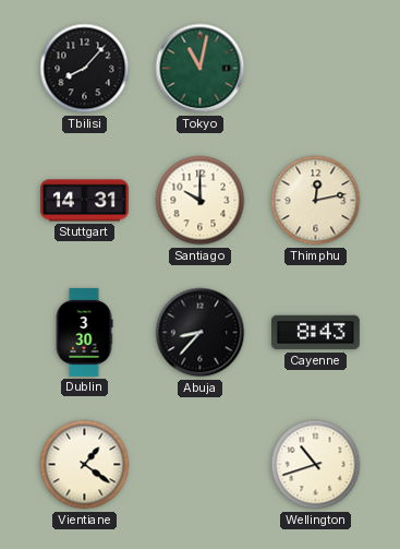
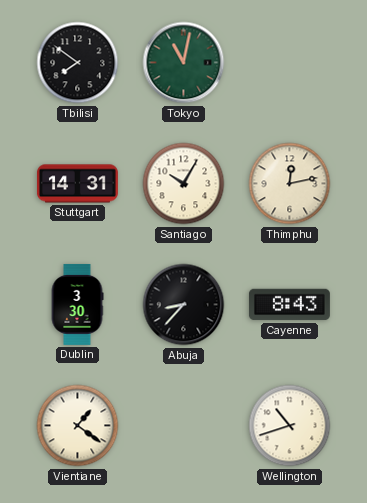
Tbilisi: 8:07 -> 7:51
Santiago: 10:00 -> 10:05
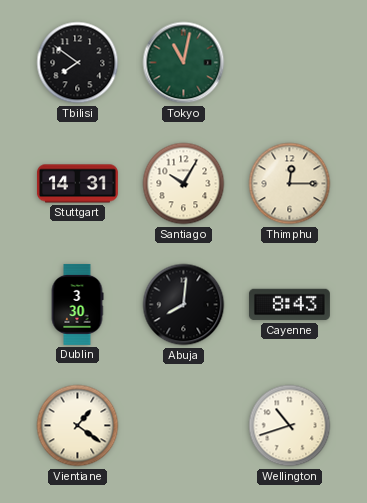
Thimphu: 12:13 -> 12:15
Abuja: 8:37 -> 8:01
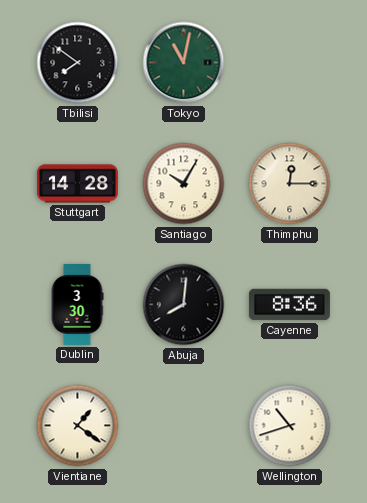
Stuttgart: 14:31 -> 14:28
Cayenne: 8:43 -> 8:36
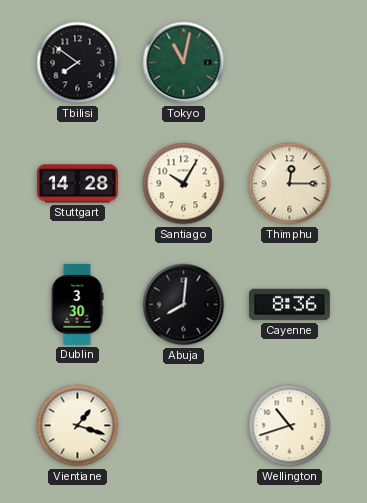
Vientiane: 1:21 -> 1:18
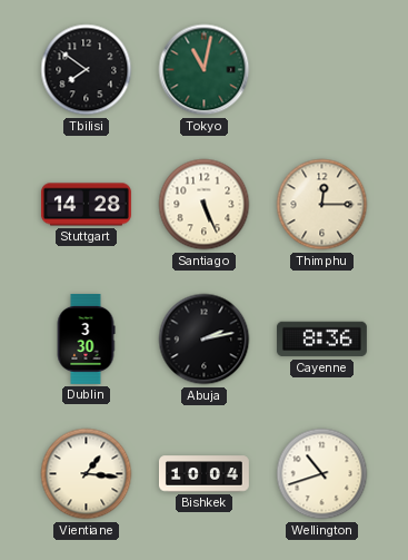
Santiago: 10:05 -> 5:26
Abuja: 8:01 -> 2:13
Vientiane: 1:18 -> 1:16
Bishkek: none -> 10:04
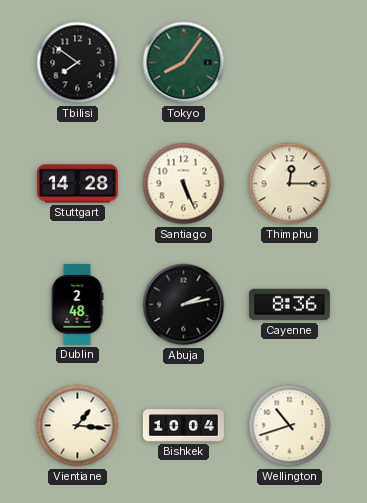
Tokyo: 11:02 -> 8:06
Dublin: 3:30 -> 2:48
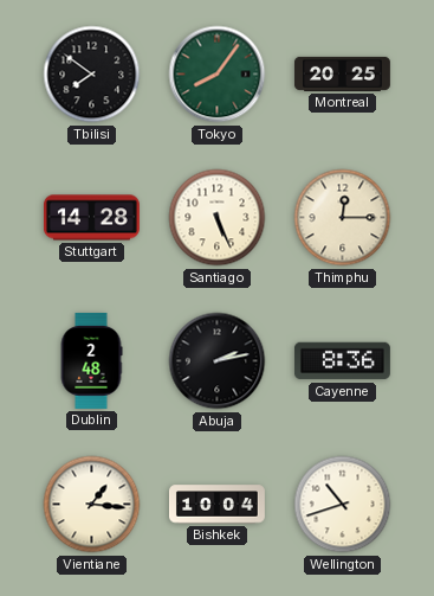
Montreal: none -> 20:25
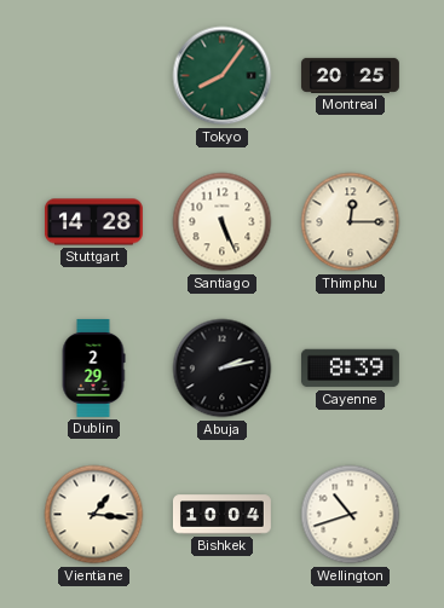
Tbilisi: 7:51 -> none
Dublin: 2:48 -> 2:29
Cayenne: 8:36 -> 8:39
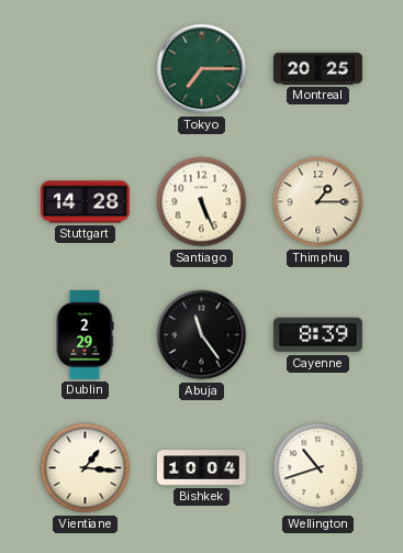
Tokyo: 8:06 -> 7:15
Thimphu: 12:15 -> 1:15
Abuja: 2:13 -> 11:24
